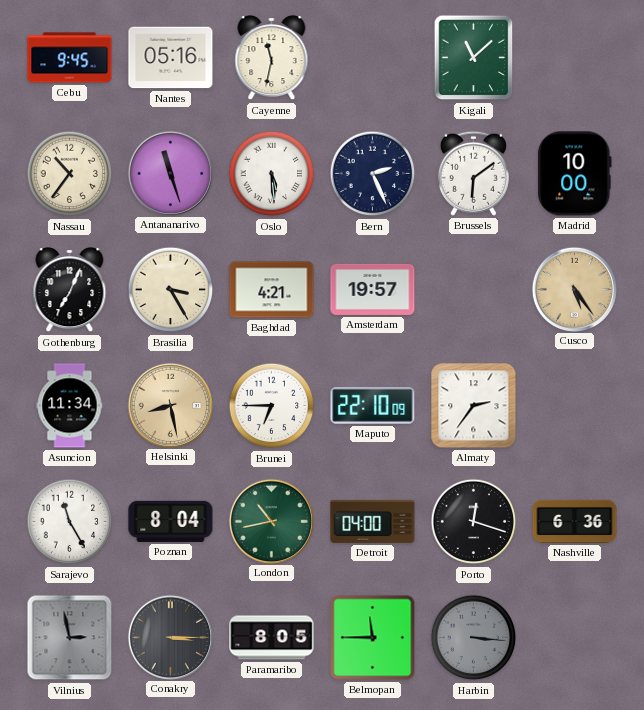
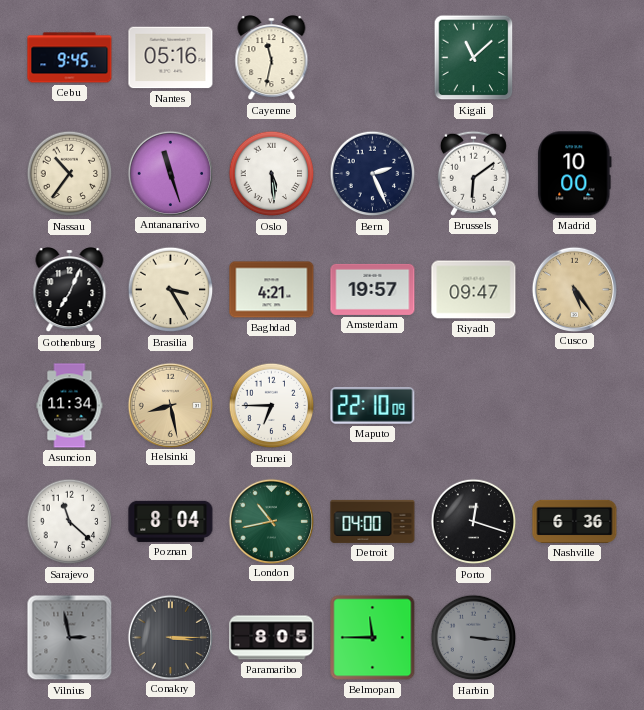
Riyadh: none -> 09:47
Almaty: 2:36 -> none
Sarajevo: 11:25 -> 11:22
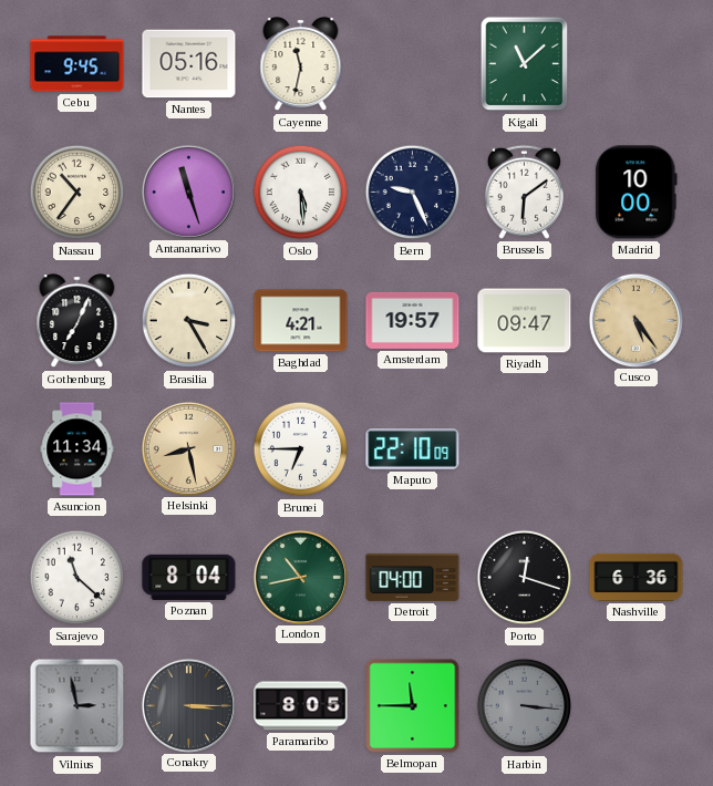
Bern: 2:26 -> 9:26
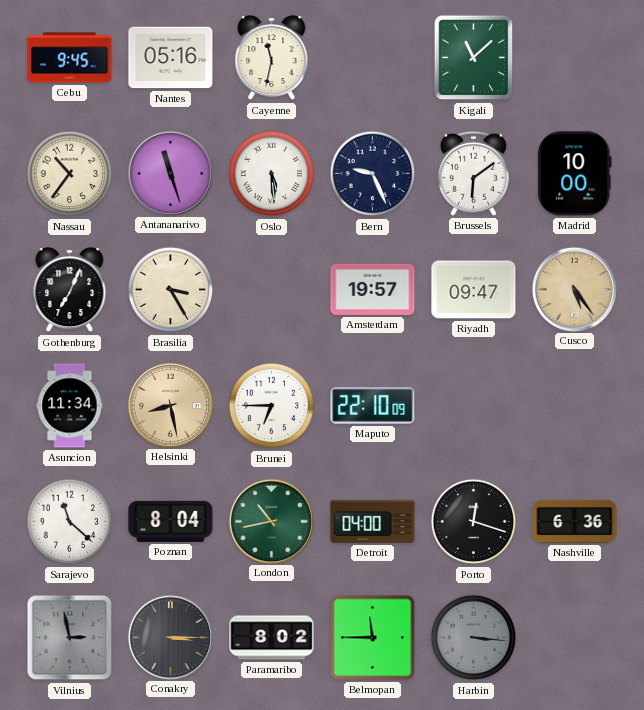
Baghdad: 4:21 -> none
Paramaribo: 8:05 -> 8:02
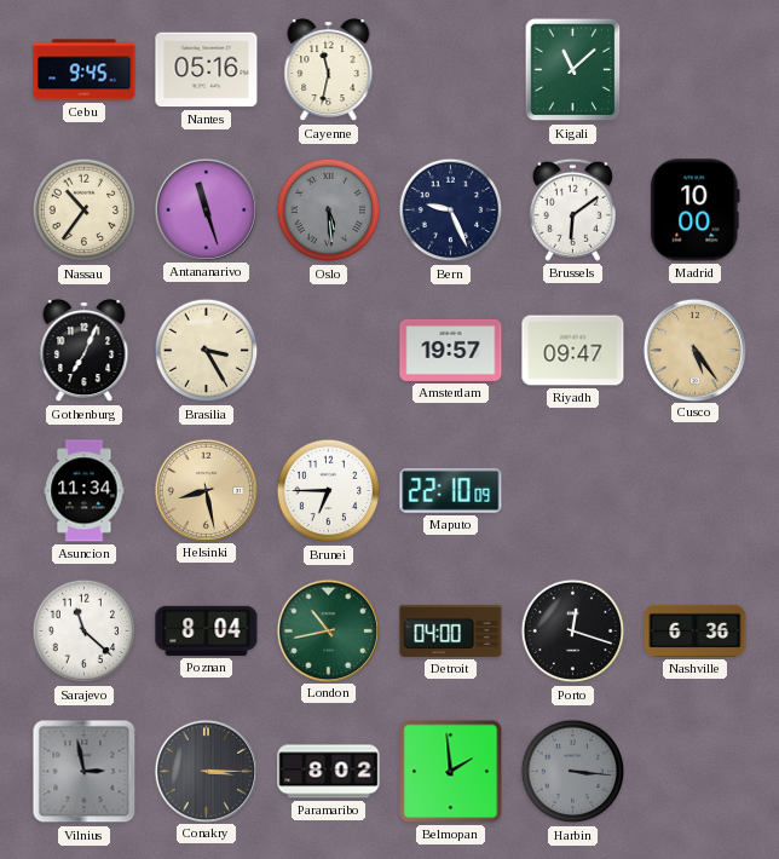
Oslo dial: white -> grey
Belmopan: 11:45 -> 1:59
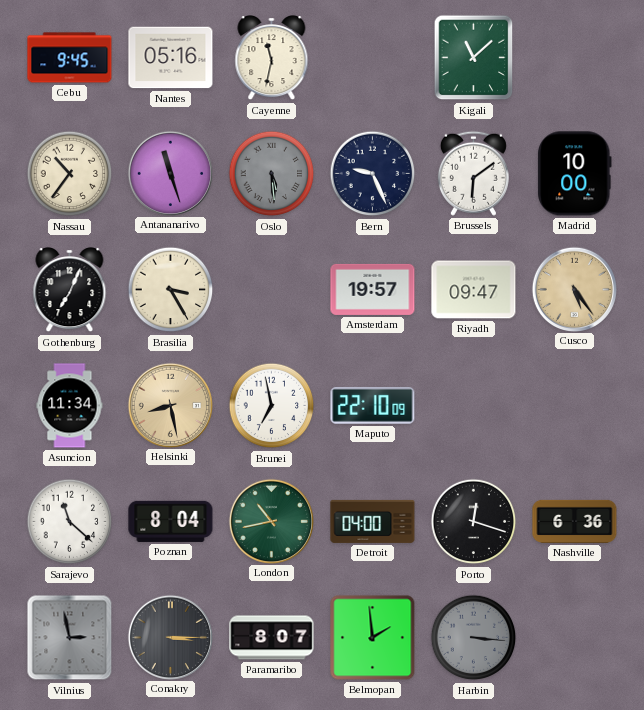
Brunei: 6:45 -> 6:58
Paramaribo: 8:02 -> 8:07
